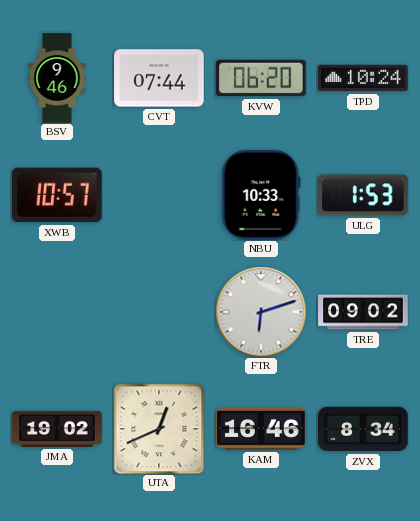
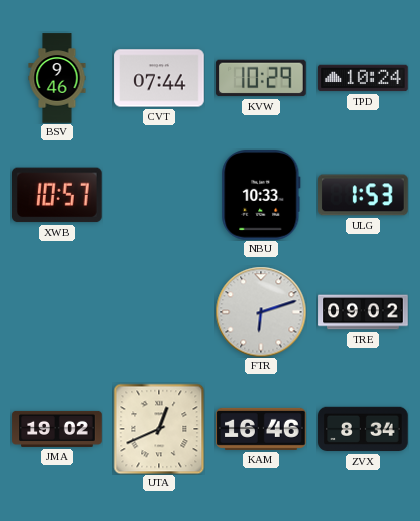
KVW: 06:20 -> 10:29
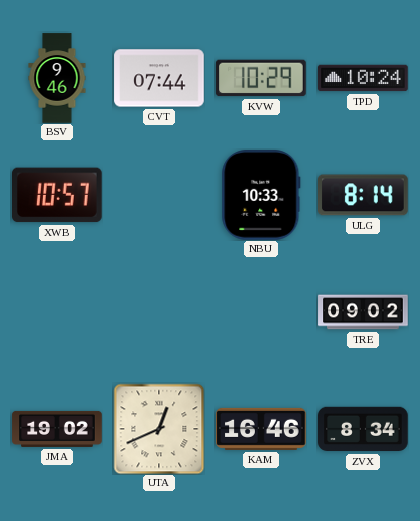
ULG: 1:53 -> 8:14
FTR: 6:12 -> none
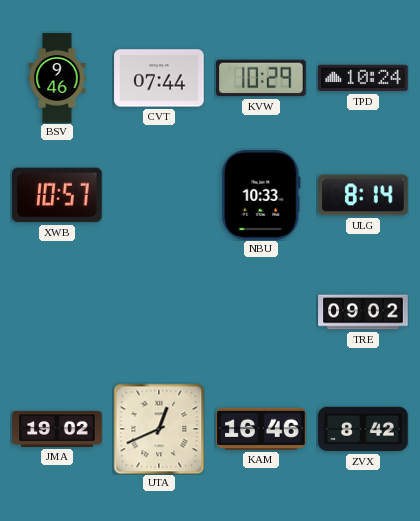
ZVX: 8:34 -> 8:42
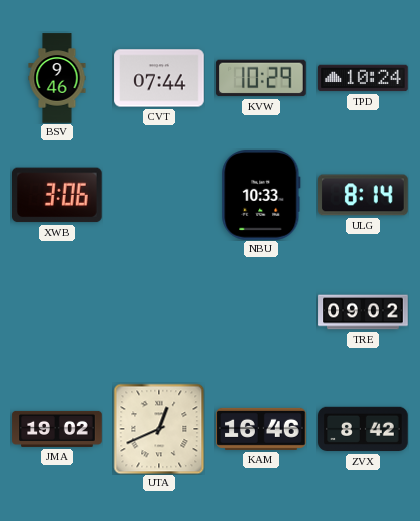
XWB: 10:57 -> 3:06
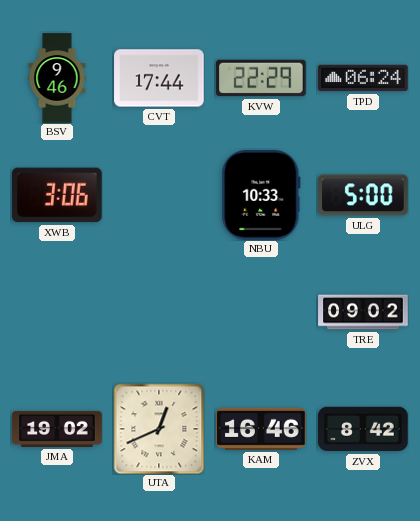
CVT: 07:44 -> 17:44
KVW: 10:29 -> 22:29
TPD: 10:24 -> 06:24
ULG: 8:14 -> 5:00
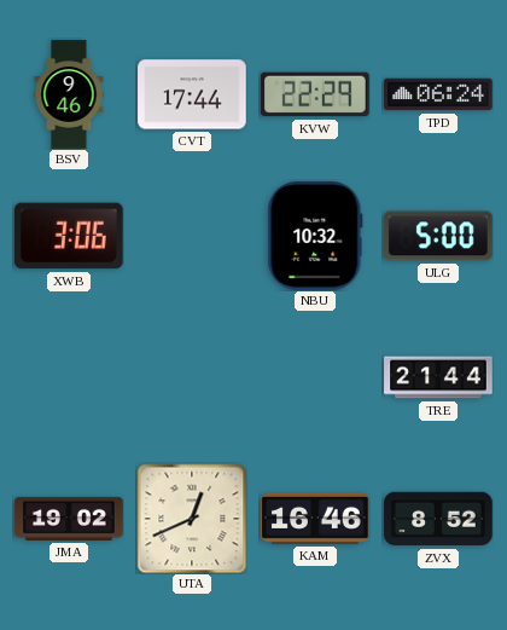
NBU: 10:33 -> 10:32
TRE: 09:02 -> 21:44
ZVX: 8:42 -> 8:52
